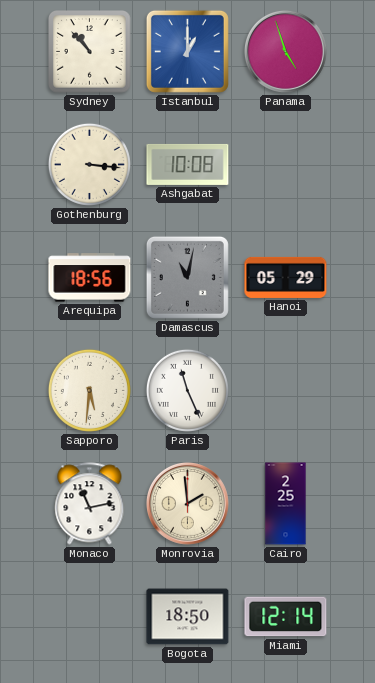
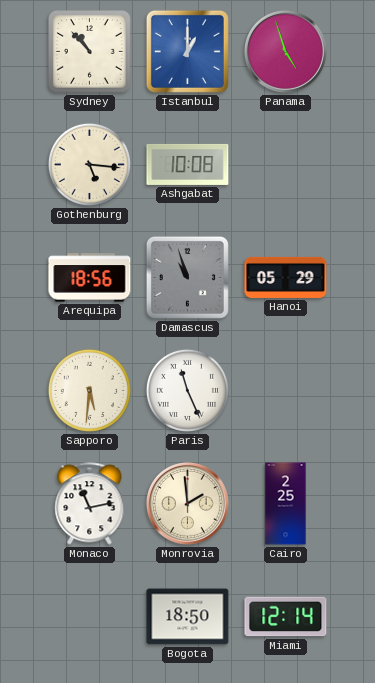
Gothenburg: 3:16 -> 5:16
Damascus: 11:02 -> 10:57
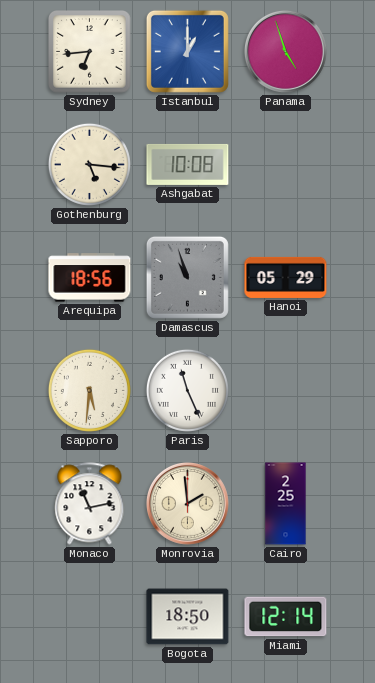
Sydney: 10:53 -> 6:44
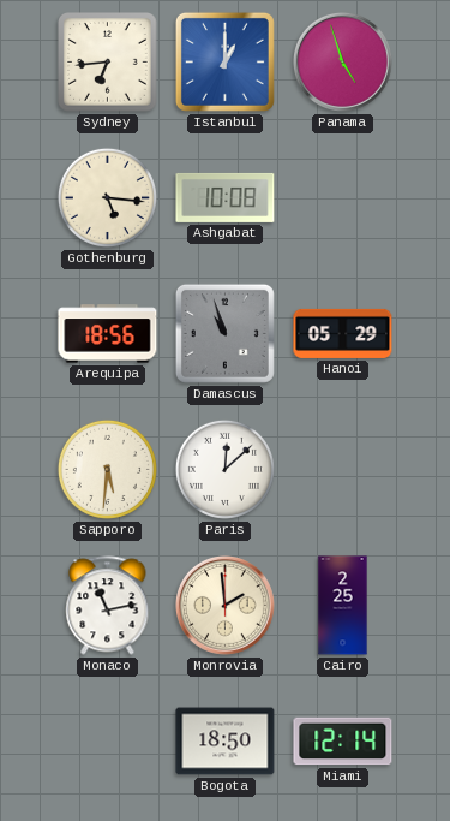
Paris: 11:26 -> 12:08
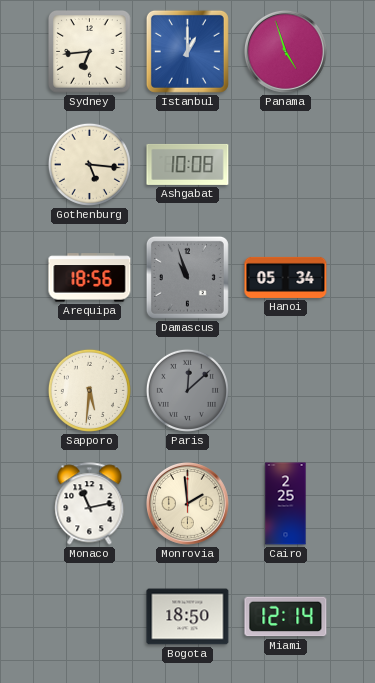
Hanoi: 05:29 -> 05:34
Paris dial: white -> grey
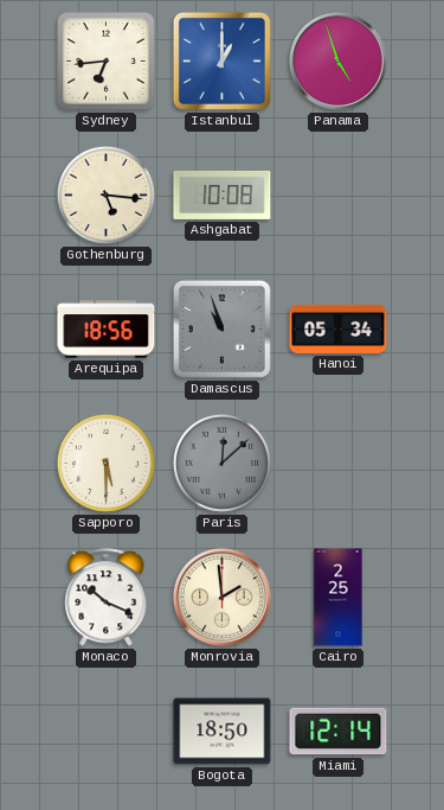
Sapporo: 5:31 -> 5:30
Monaco: 11:13 -> 10:19
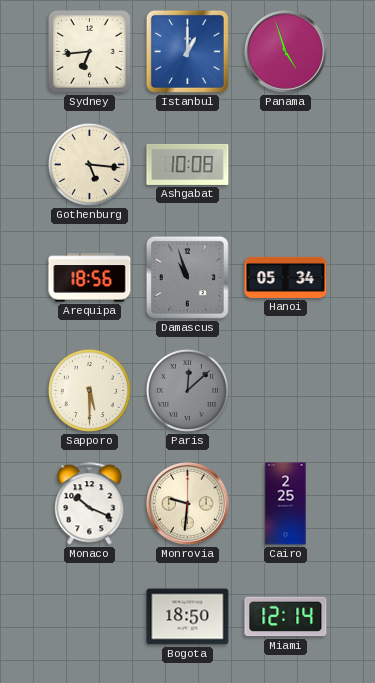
Monrovia: 1:59 -> 9:31
